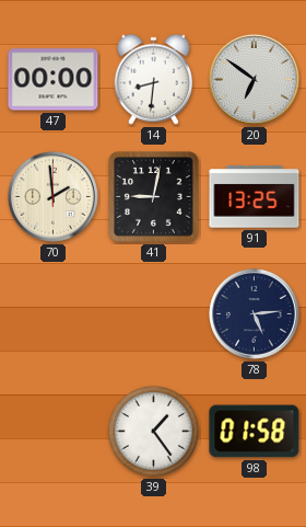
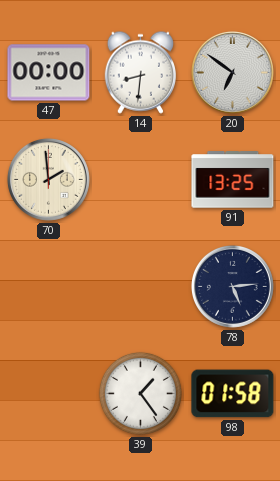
41: 9:02 -> none
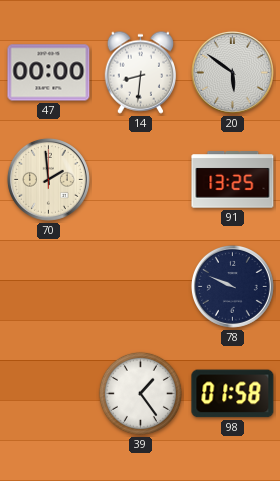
20: 6:51 -> 5:51
78: 5:14 -> 9:49
